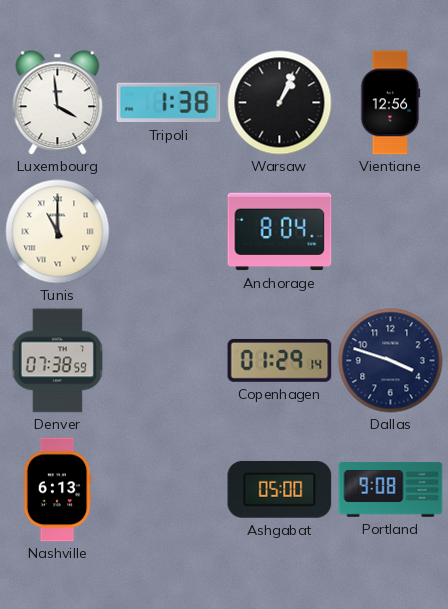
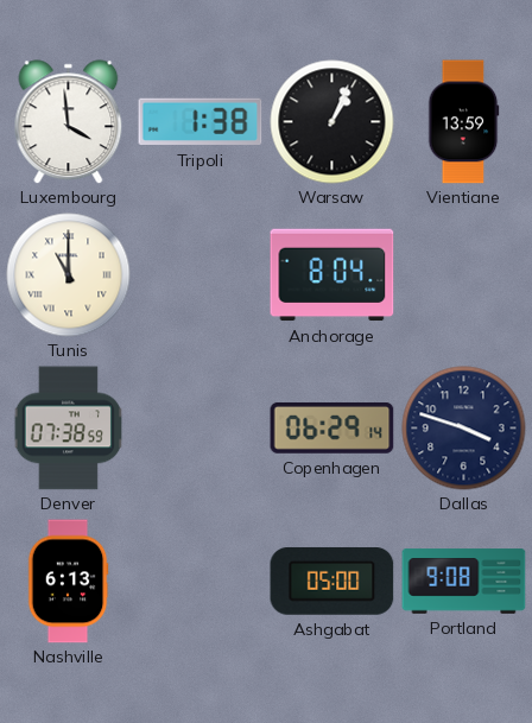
Vientiane: 12:56 -> 13:59
Copenhagen: 01:29 -> 06:29
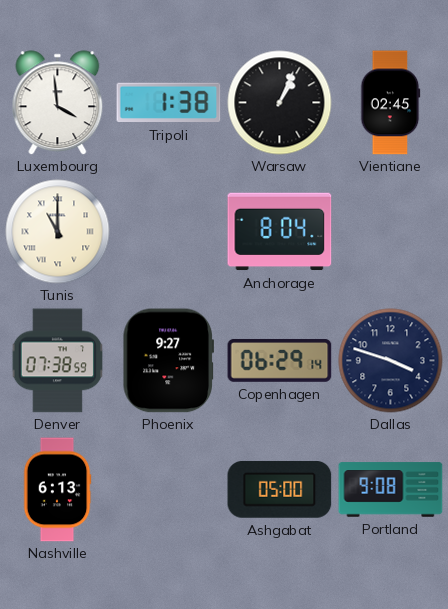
Vientiane: 13:59 -> 02:45
Phoenix: none -> 9:27
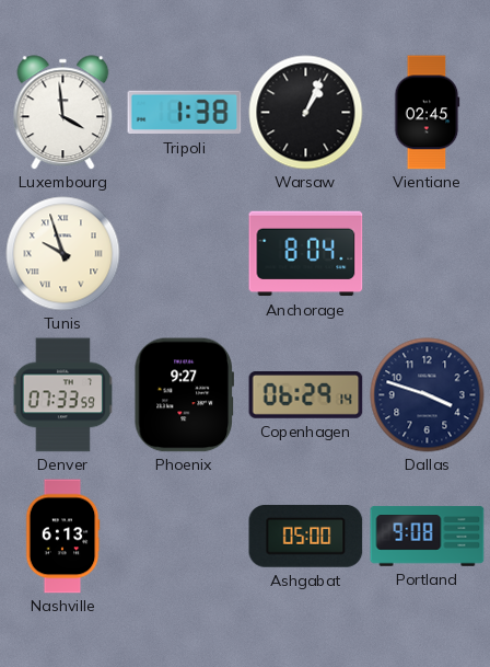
Tunis: 11:00 -> 9:57
Denver: 07:38 -> 07:33
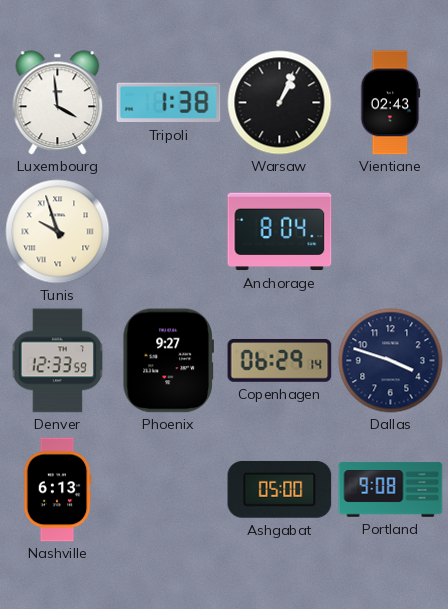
Vientiane: 02:45 -> 02:43
Denver: 07:33 -> 12:33
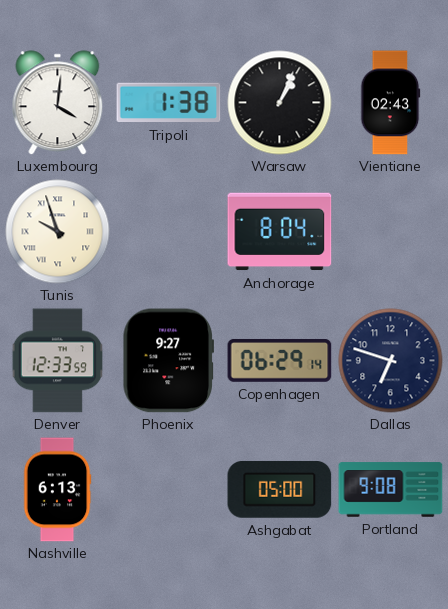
Luxembourg: 3:59 -> 4:01
Dallas: 3:48 -> 6:48
